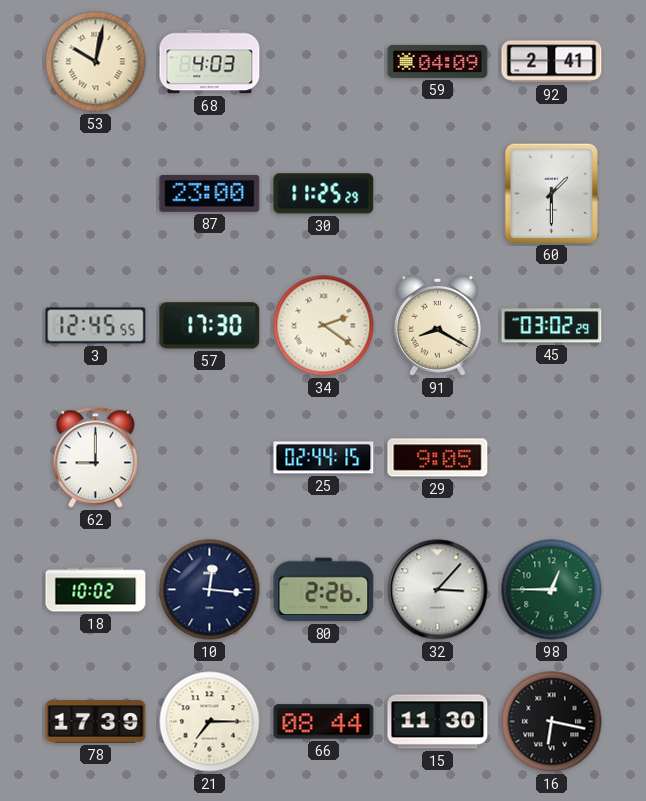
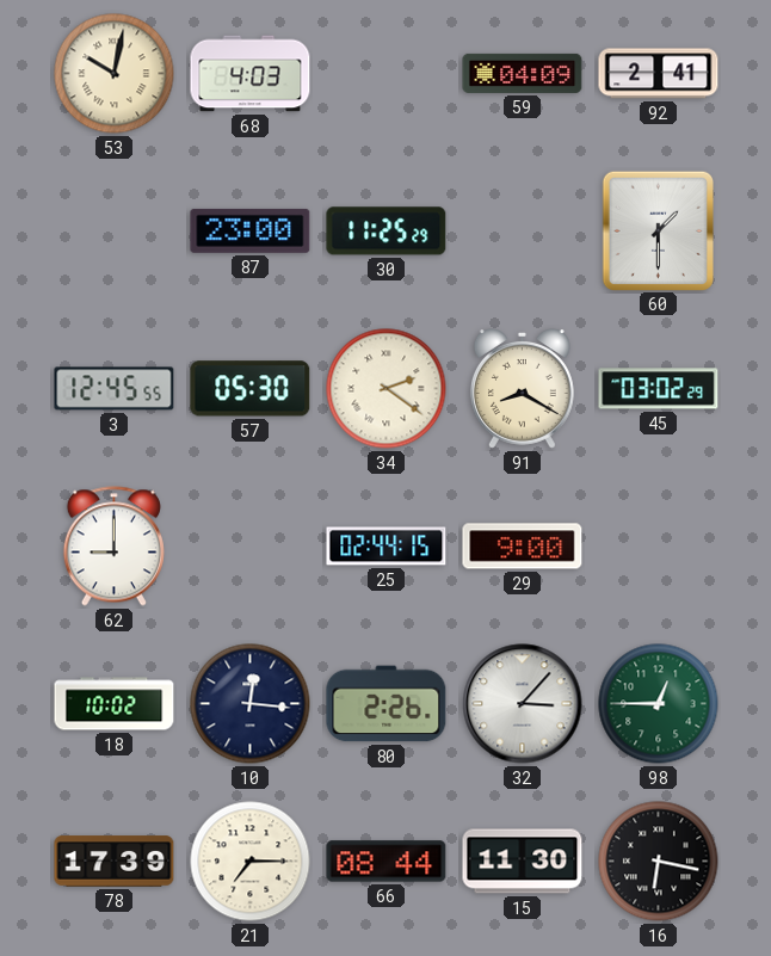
57: 17:30 -> 05:30
29: 9:05 -> 9:00
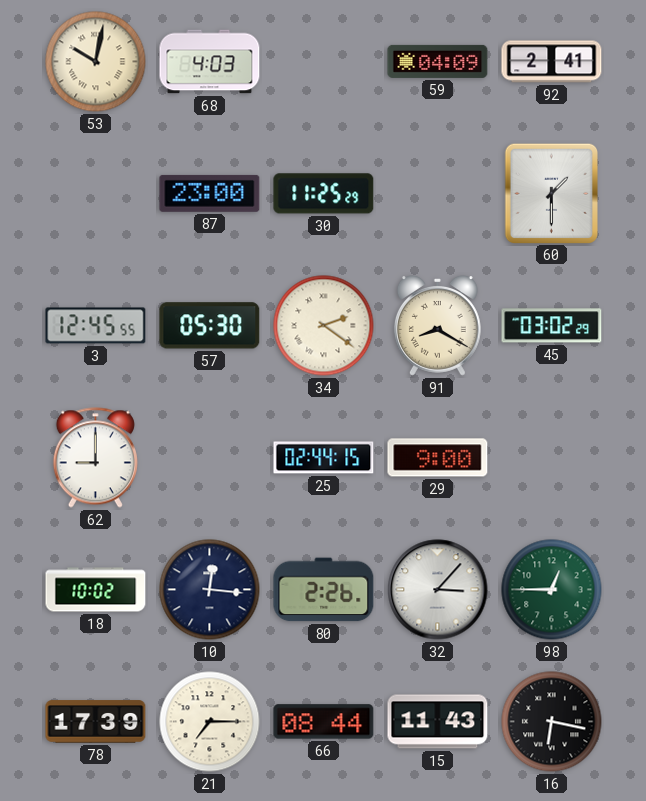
15: 11:30 -> 11:43
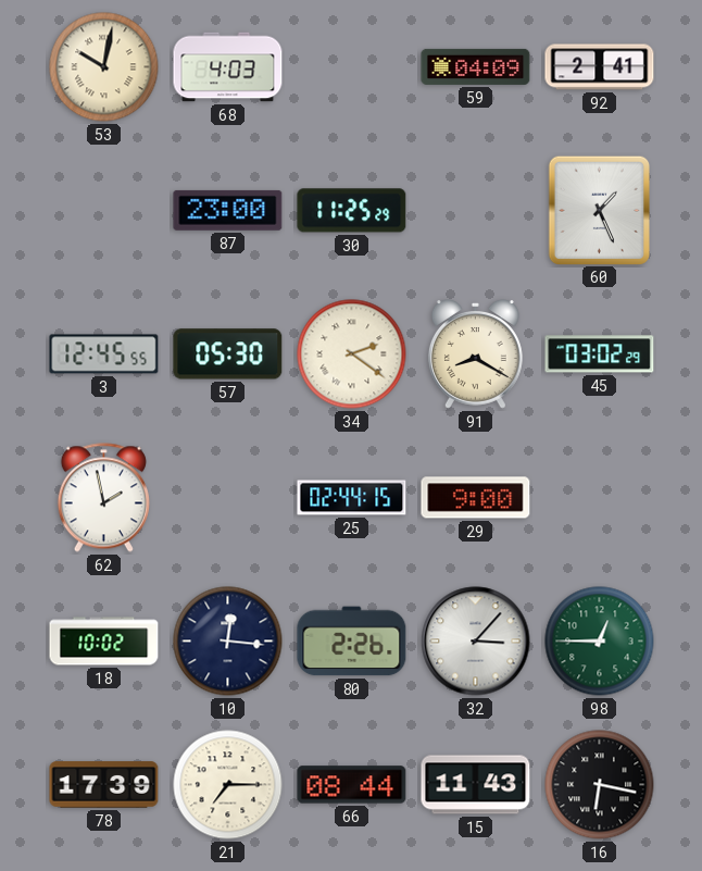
60: 1:30 -> 1:26
62: 9:00 -> 1:58
